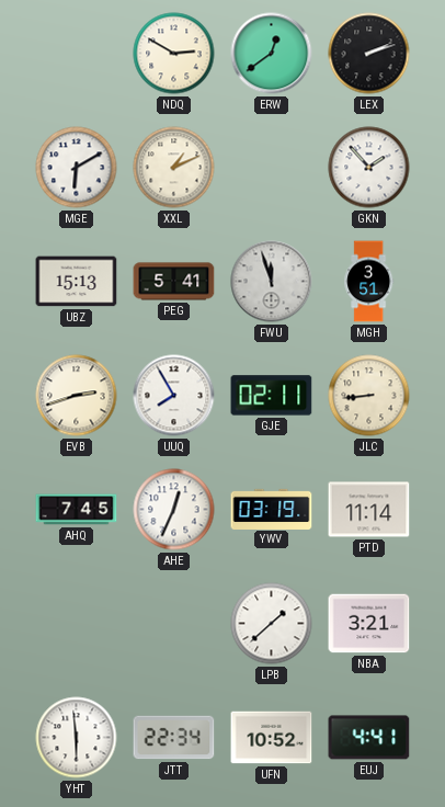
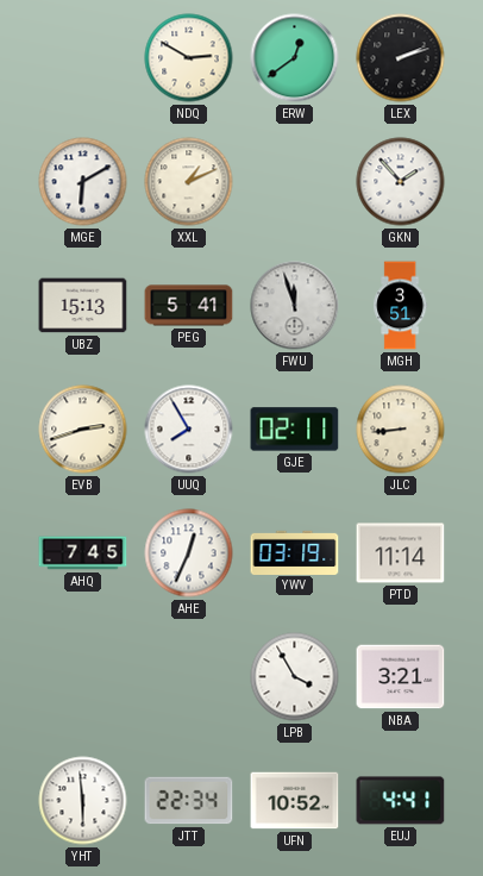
LPB: 1:38 -> 3:55
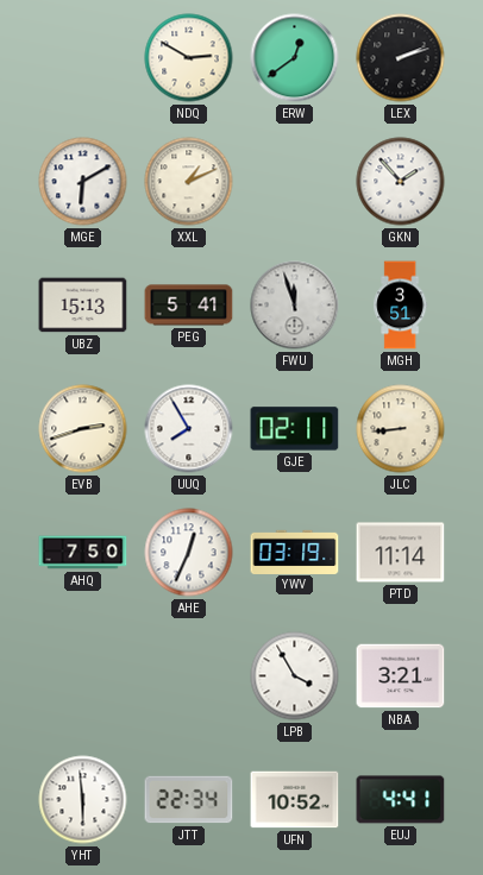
AHQ: 7:45 -> 7:50
